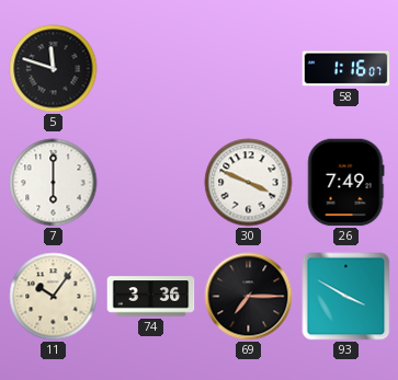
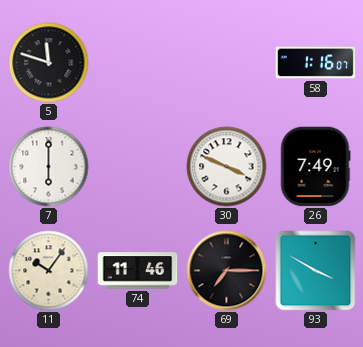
74: 3:36 -> 11:46
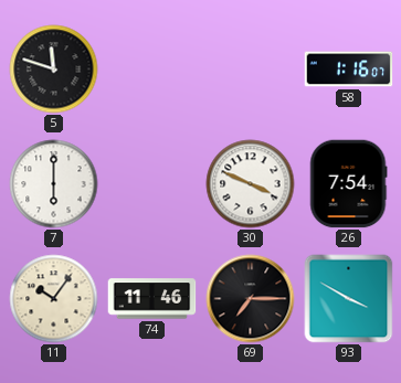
26: 7:49 -> 7:54
